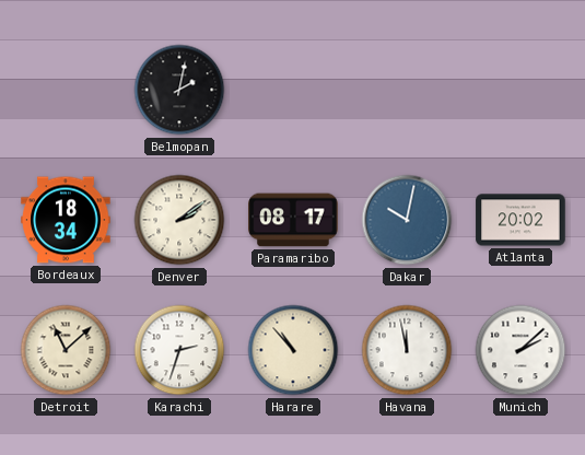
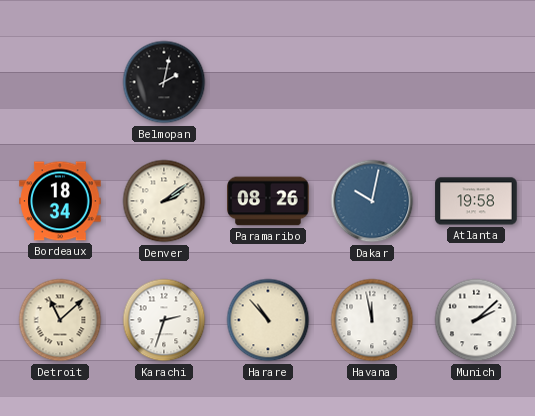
Paramaribo: 08:17 -> 08:26
Atlanta: 20:02 -> 19:58
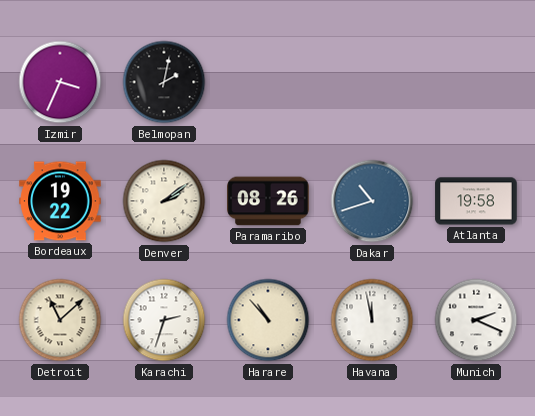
Izmir: none -> 3:34
Bordeaux: 18:34 -> 19:22
Dakar: 10:02 -> 10:42
Munich: 2:08 -> 2:19
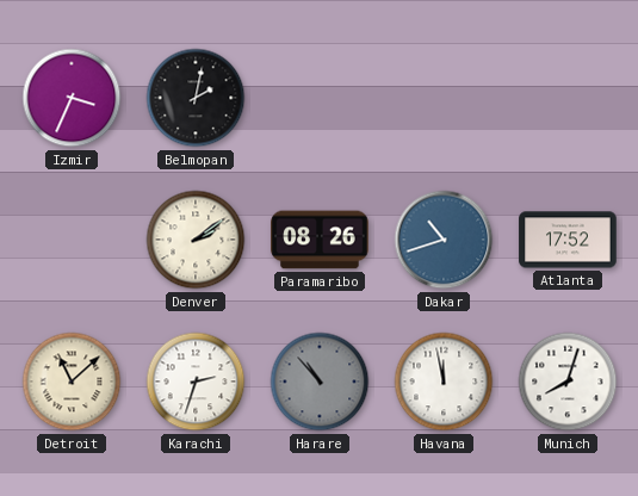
Bordeaux: 19:22 -> none
Atlanta: 19:58 -> 17:52
Harare dial: cream -> grey
Munich: 2:19 -> 8:03
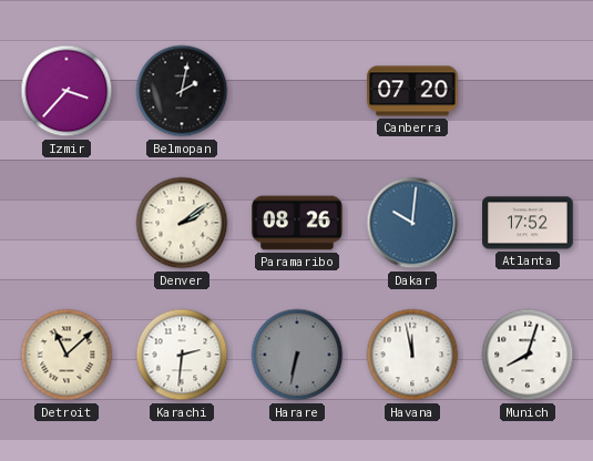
Izmir: 3:34 -> 3:37
Canberra: none -> 07:20
Dakar: 10:42 -> 10:01
Karachi: 2:33 -> 2:31
Harare: 10:53 -> 6:32
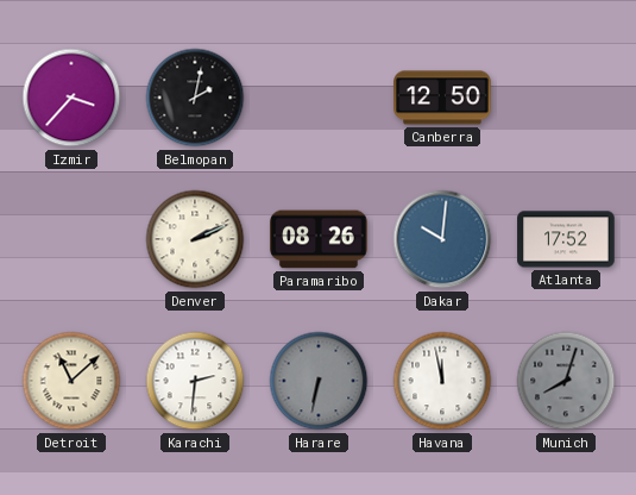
Canberra: 07:20 -> 12:50
Denver: 2:09 -> 2:11
Munich dial: white -> grey
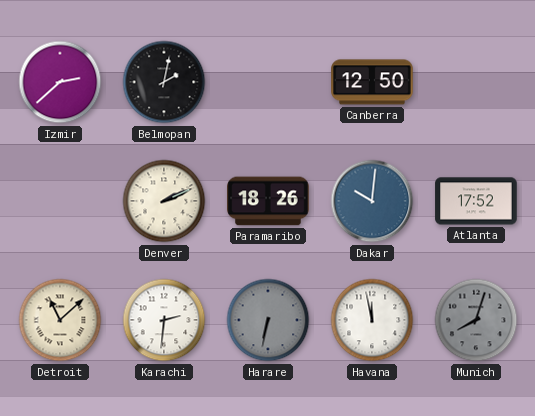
Izmir: 3:37 -> 2:38
Paramaribo: 08:26 -> 18:26
